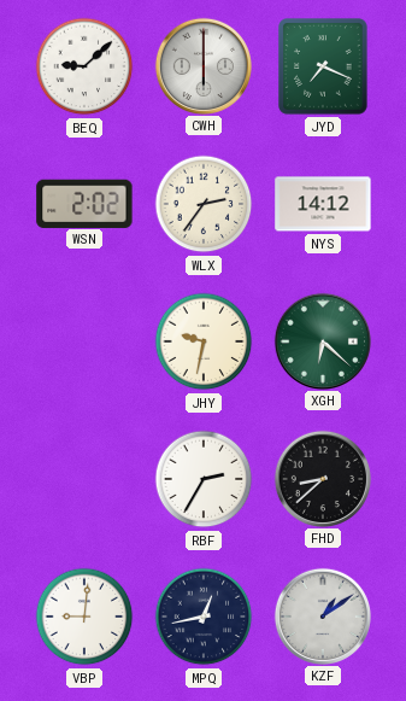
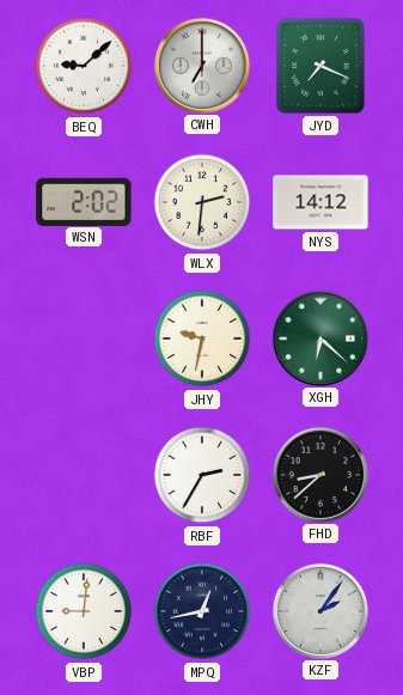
CWH: 6:00 -> 7:00
WLX: 2:36 -> 2:31
KZF: 1:09 -> 2:06
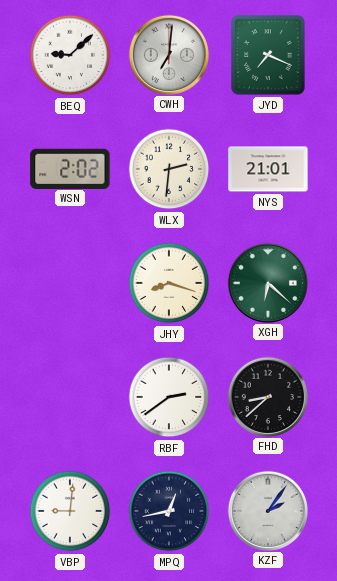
CWH: 7:00 -> 7:01
NYS: 14:12 -> 21:01
JHY: 9:32 -> 8:18
RBF: 2:35 -> 2:39
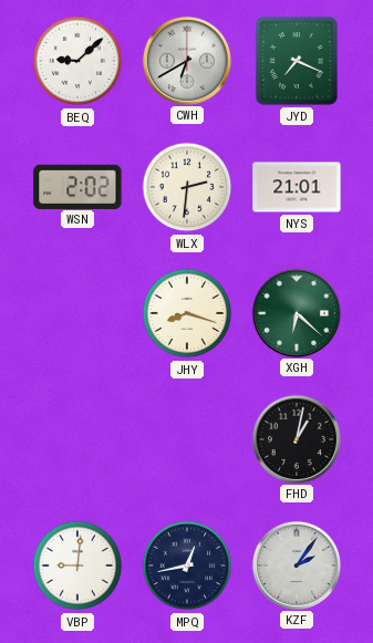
CWH: 7:01 -> 6:40
RBF: 2:39 -> none
FHD: 8:38 -> 1:02
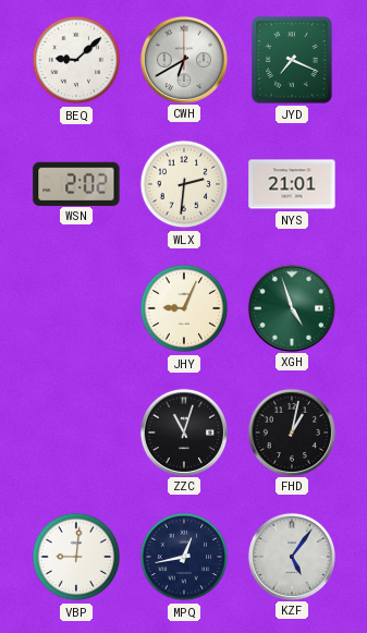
JHY: 8:18 -> 9:04
XGH: 6:22 -> 4:57
ZZC: none -> 11:03
KZF: 2:06 -> 5:06
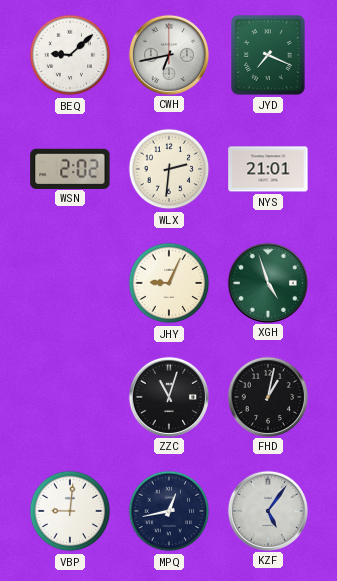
CWH: 6:40 -> 6:43
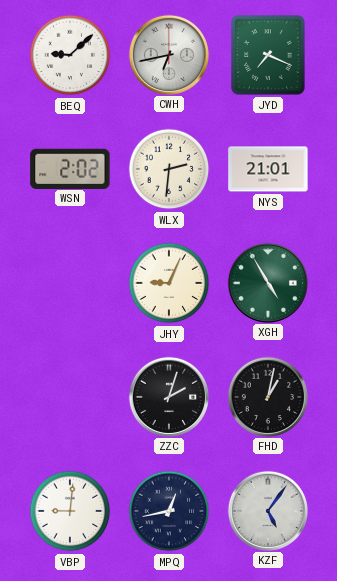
XGH: 4:57 -> 4:55
ZZC: 11:03 -> 2:03
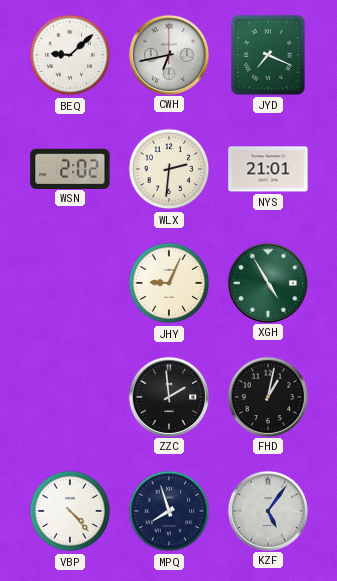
ZZC: 2:03 -> 1:59
VBP: 9:01 -> 4:23
MPQ: 12:43 -> 7:57
